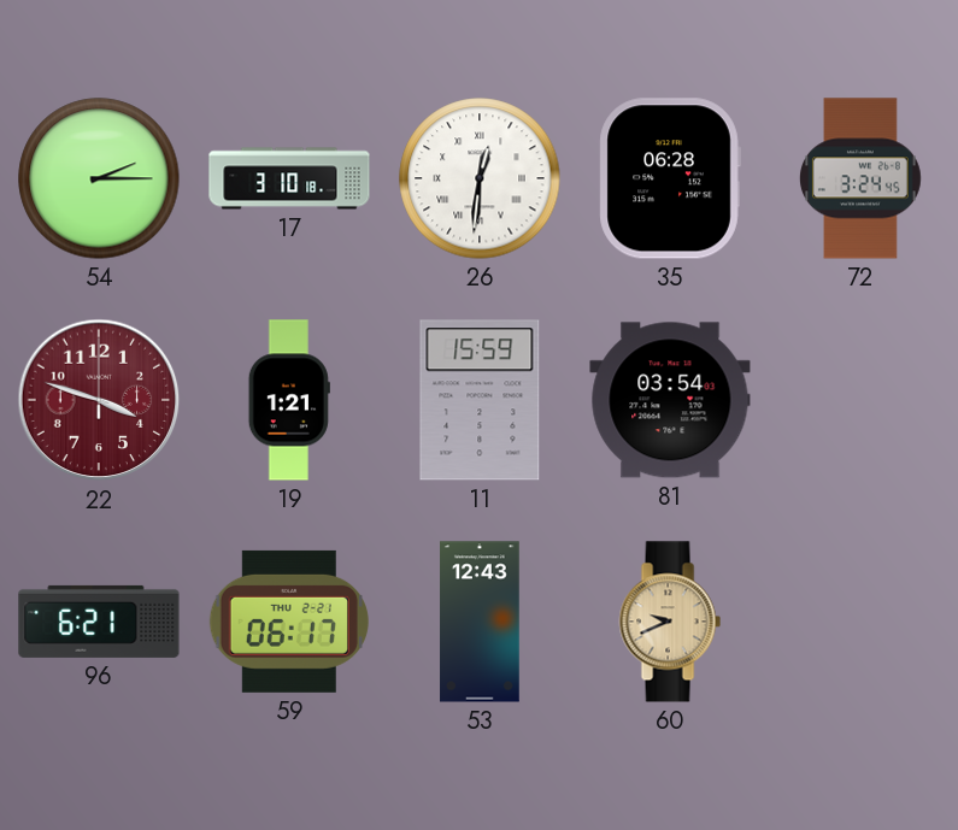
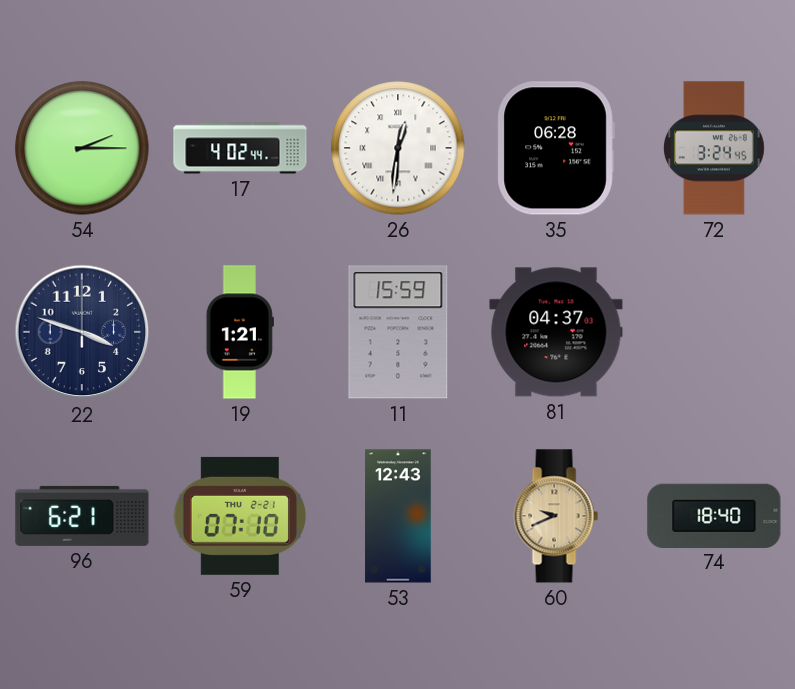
17: 3:10 -> 4:02
22 dial: burgundy -> navy
81: 03:54 -> 04:37
59: 06:17 -> 07:10
74: none -> 18:40
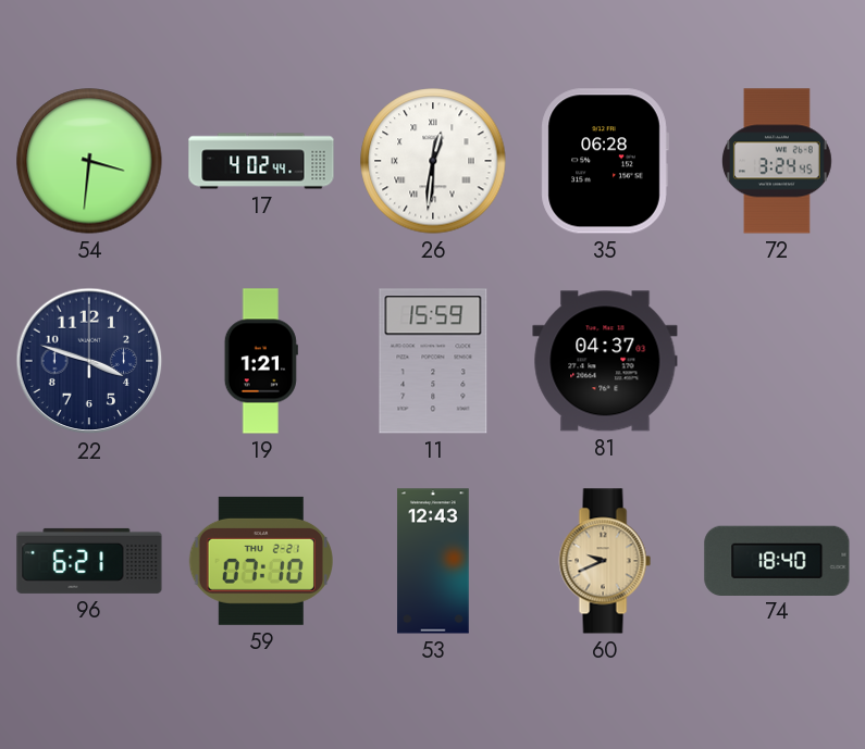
54: 2:15 -> 3:31
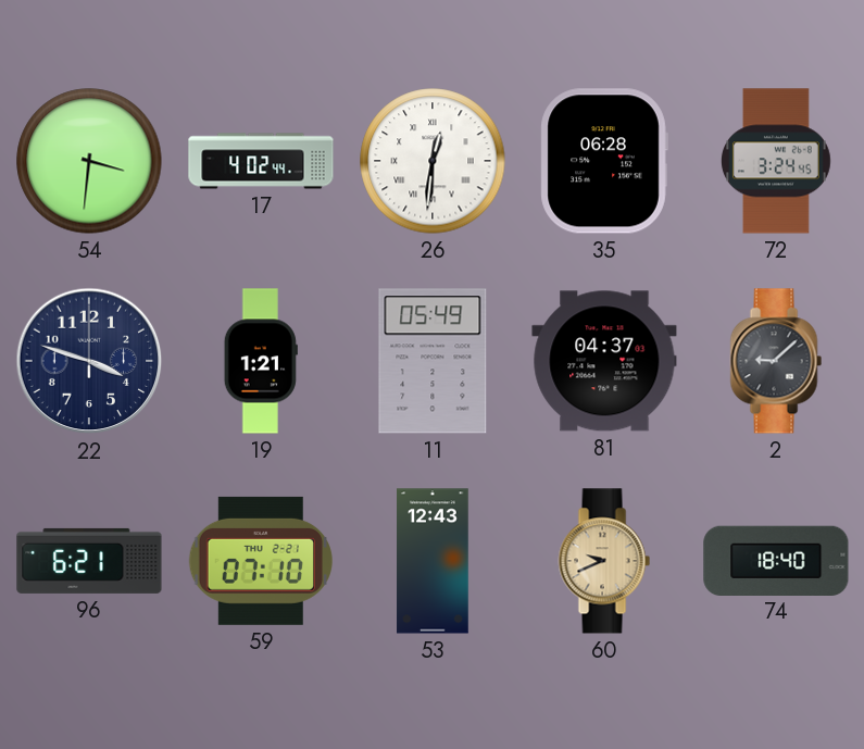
11: 15:59 -> 05:49
2: none -> 9:08
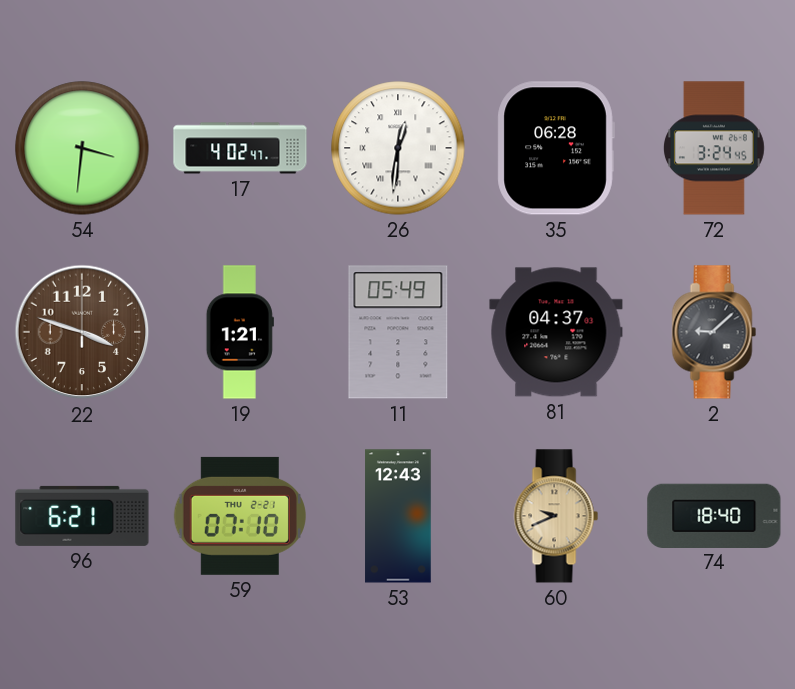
17: 4:02:44 -> 4:02:47
22 dial: navy -> brown
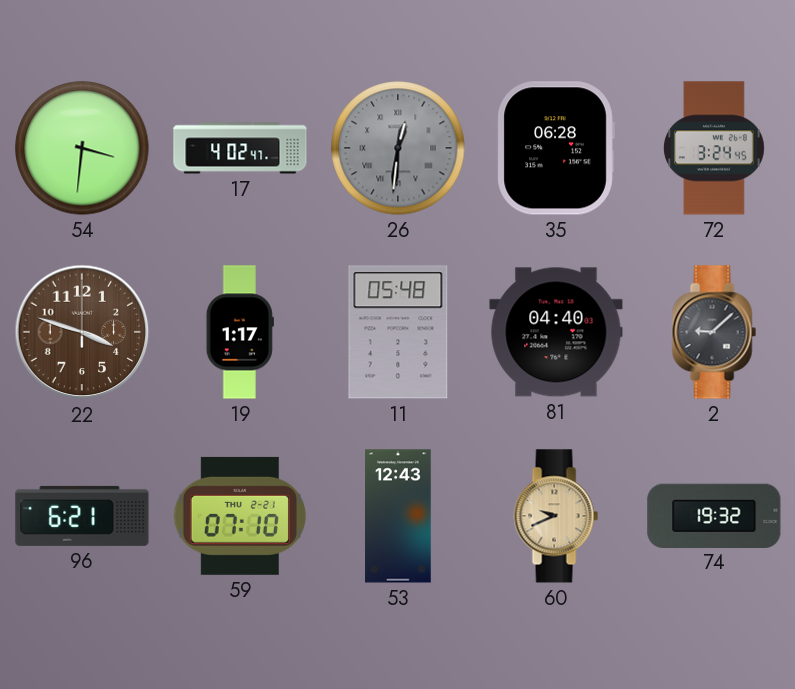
26 dial: white -> grey
19: 1:21 -> 1:17
11: 05:49 -> 05:48
81: 04:37 -> 04:40
74: 18:40 -> 19:32
